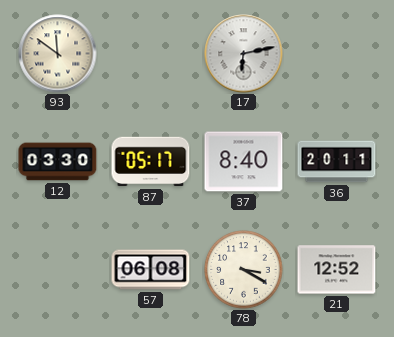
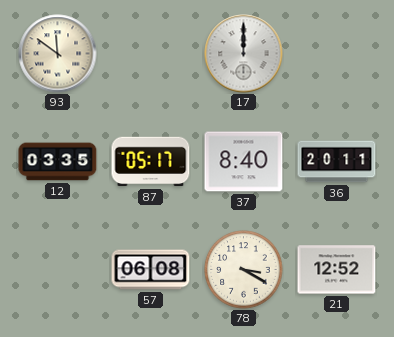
17: 6:13 -> 12:00
12: 03:30 -> 03:35
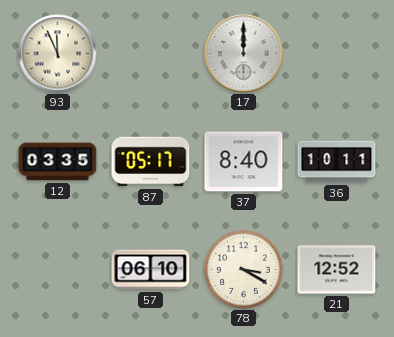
93: 11:51 -> 11:56
36: 20:11 -> 10:11
57: 06:08 -> 06:10
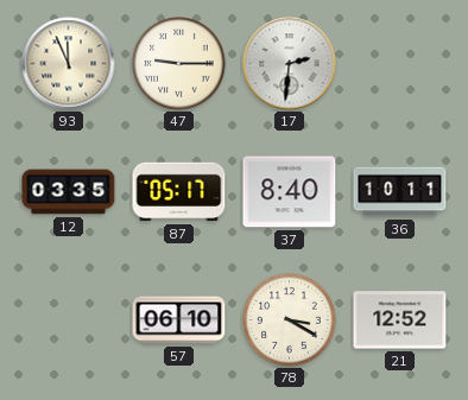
47: none -> 9:15
17: 12:00 -> 2:31
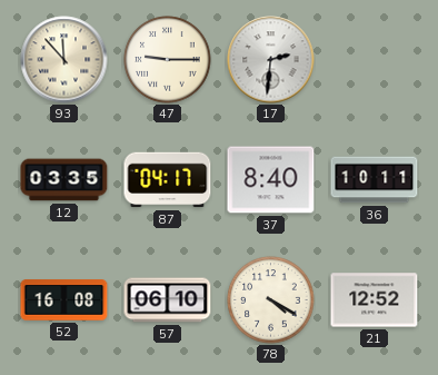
93: 11:56 -> 11:53
87: 05:17 -> 04:17
52: none -> 16:08
78: 3:20 -> 4:20
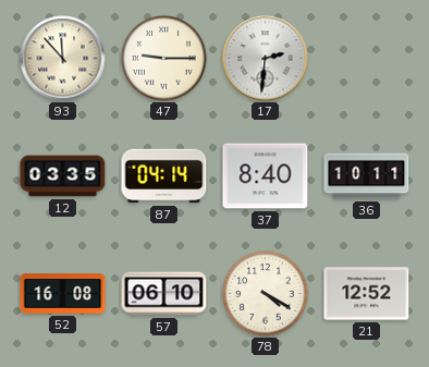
87: 04:17 -> 04:14
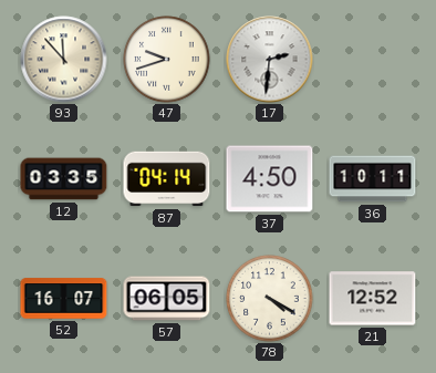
47: 9:15 -> 9:42
37: 8:40 -> 4:50
52: 16:08 -> 16:07
57: 06:10 -> 06:05
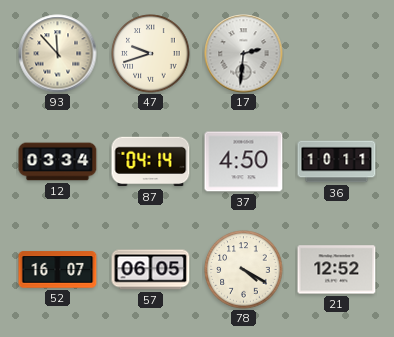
12: 03:35 -> 03:34
